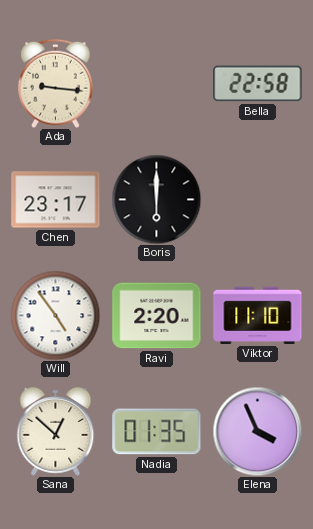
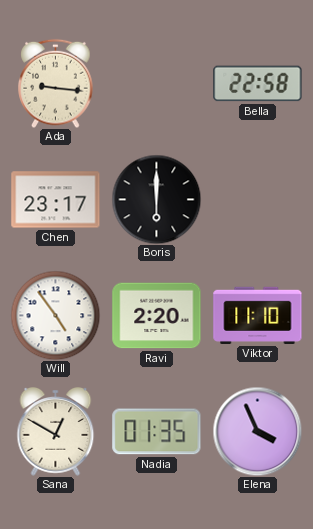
Sana: 12:52 -> 12:50
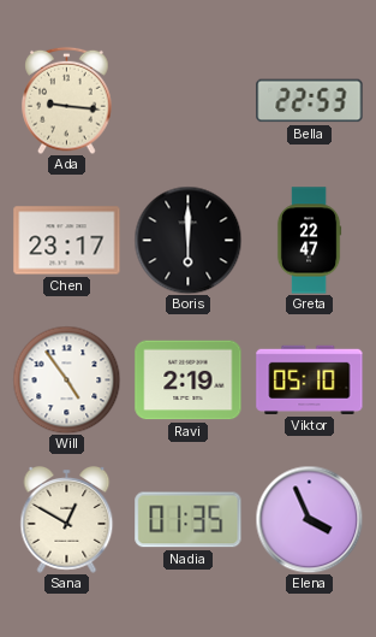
Bella: 22:58 -> 22:53
Greta: none -> 22:47
Ravi: 2:20 -> 2:19
Viktor: 11:10 -> 05:10
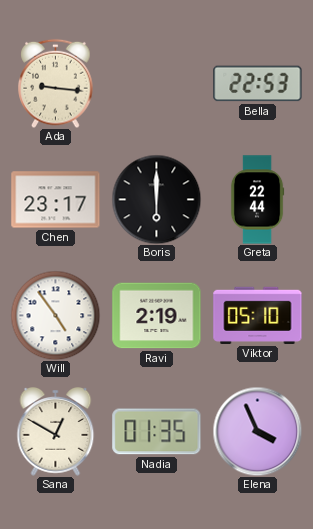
Greta: 22:47 -> 22:44
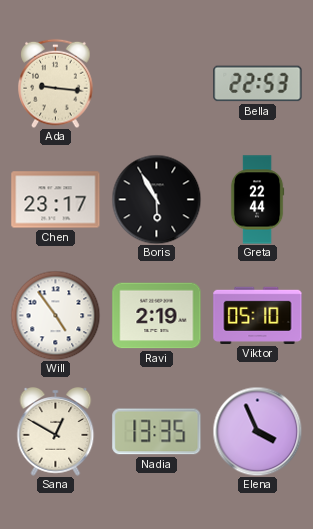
Boris: 6:00 -> 5:55
Nadia: 01:35 -> 13:35
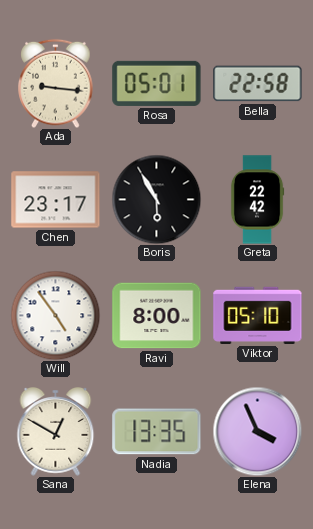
Rosa: none -> 05:01
Bella: 22:53 -> 22:58
Greta: 22:44 -> 22:42
Ravi: 2:19 -> 8:00
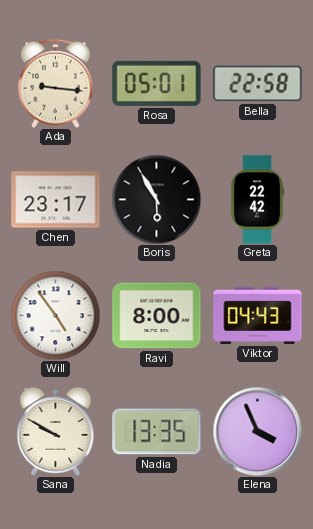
Viktor: 05:10 -> 04:43
Sana: 12:50 -> 9:50
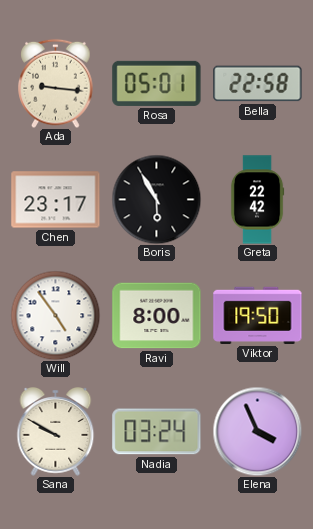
Viktor: 04:43 -> 19:50
Nadia: 13:35 -> 03:24
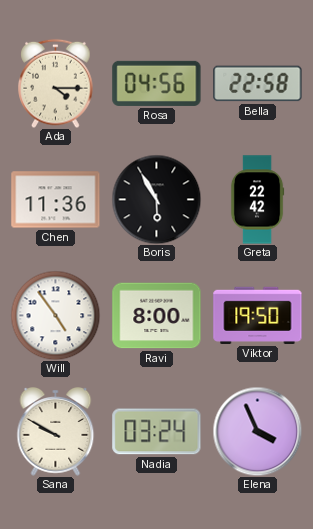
Ada: 9:16 -> 4:15
Rosa: 05:01 -> 04:56
Chen: 23:17 -> 11:36
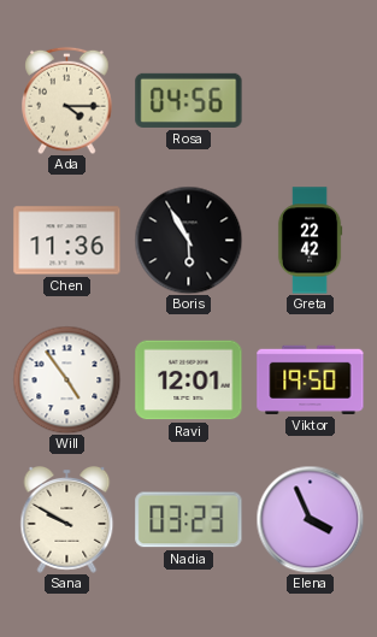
Bella: 22:58 -> none
Ravi: 8:00 -> 12:01
Nadia: 03:24 -> 03:23
